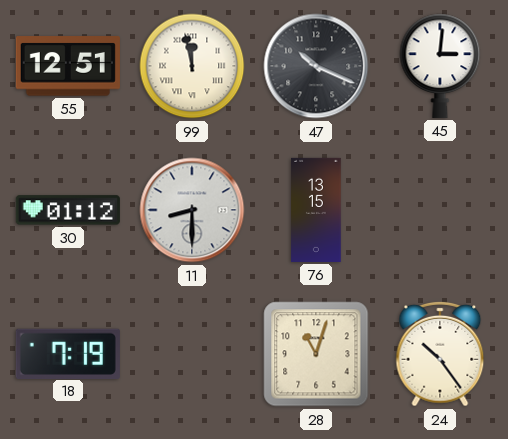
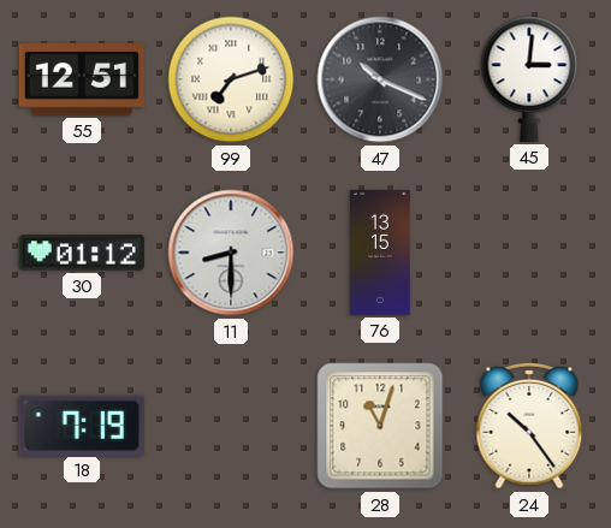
99: 11:58 -> 7:12
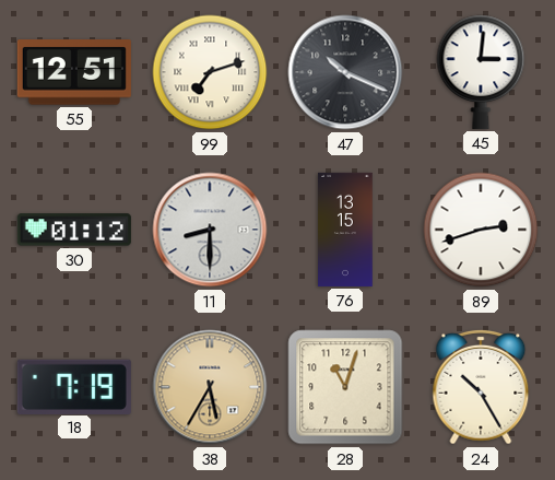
89: none -> 2:42
38: none -> 5:35
24: 10:24 -> 10:25
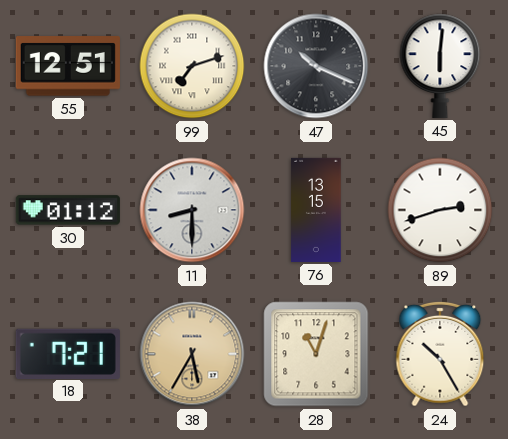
45: 3:01 -> 6:01
18: 7:19 -> 7:21
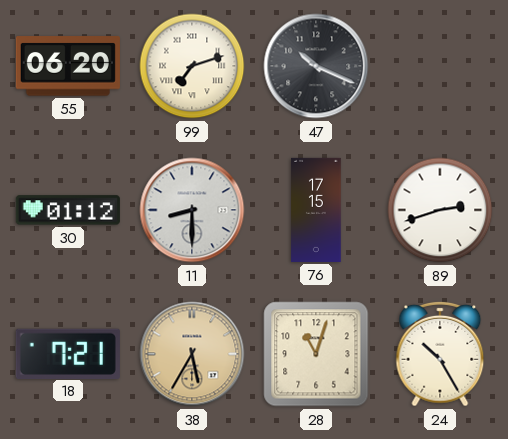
55: 12:51 -> 06:20
45: 6:01 -> none
76: 13:15 -> 17:15
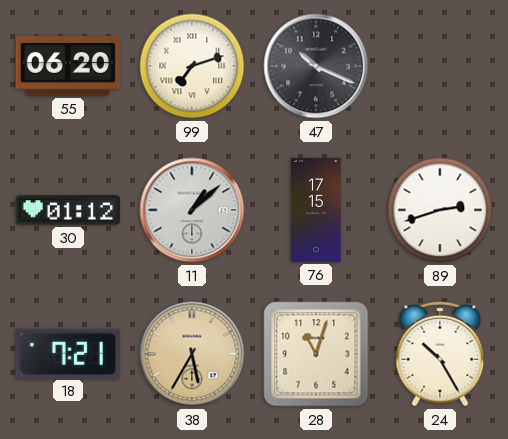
11: 8:30 -> 1:08
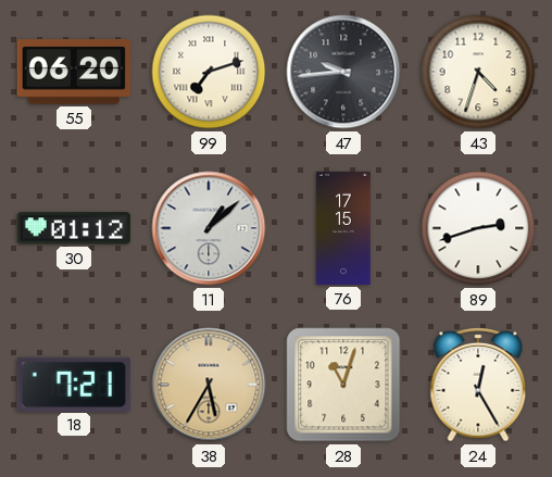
47: 10:19 -> 9:44
43: none -> 4:33
24: 10:25 -> 12:25
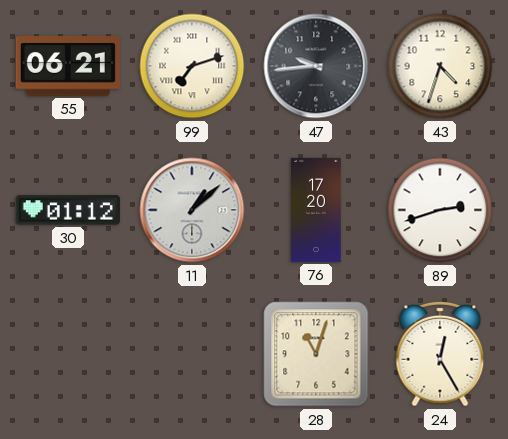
55: 06:20 -> 06:21
76: 17:15 -> 17:20
18: 7:21 -> none
38: 5:35 -> none
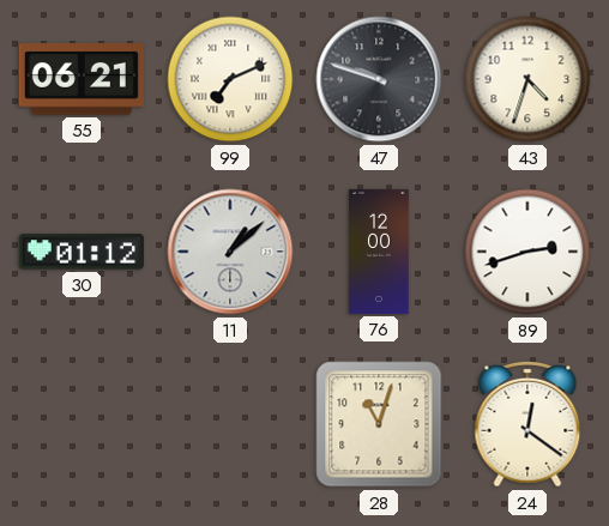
99: 7:12 -> 7:11
47: 9:44 -> 9:48
76: 17:20 -> 12:00
24: 12:25 -> 12:21
